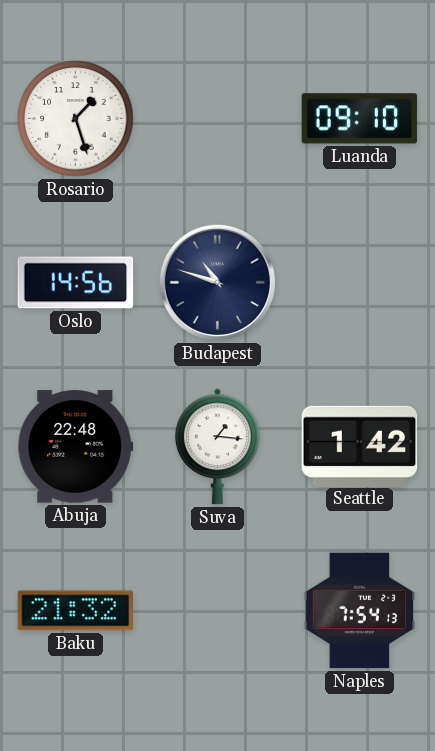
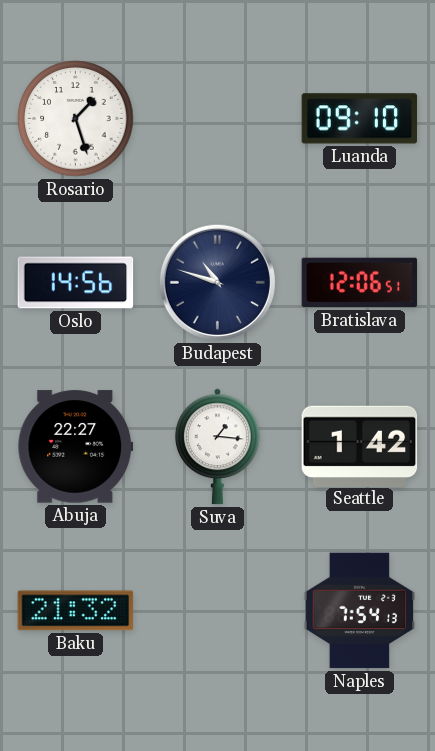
Bratislava: none -> 12:06
Abuja: 22:48 -> 22:27
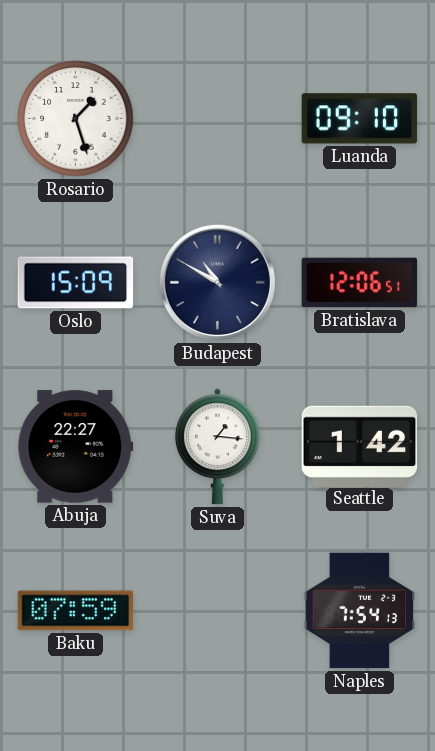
Oslo: 14:56 -> 15:09
Budapest: 10:48 -> 10:50
Baku: 21:32 -> 07:59
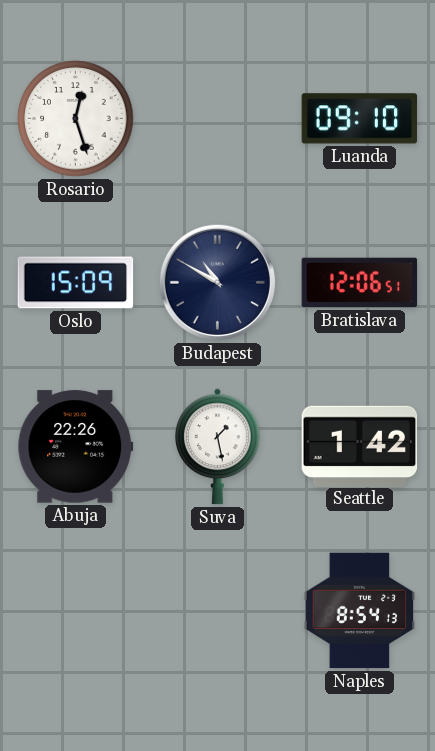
Rosario: 1:27 -> 12:27
Abuja: 22:27 -> 22:26
Suva: 1:16 -> 1:28
Baku: 07:59 -> none
Naples: 7:54 -> 8:54
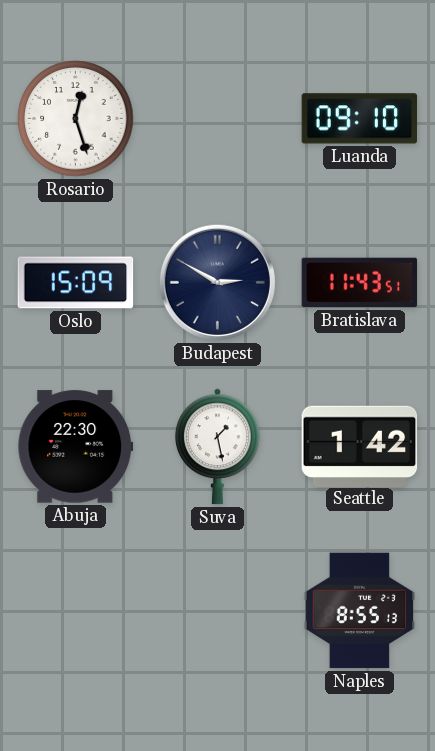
Budapest: 10:50 -> 2:50
Bratislava: 12:06 -> 11:43
Abuja: 22:26 -> 22:30
Naples: 8:54 -> 8:55
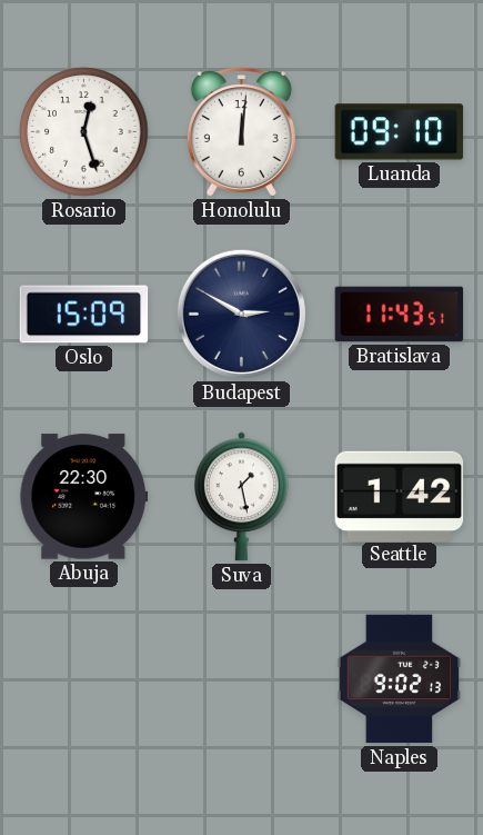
Honolulu: none -> 12:01
Naples: 8:55 -> 9:02
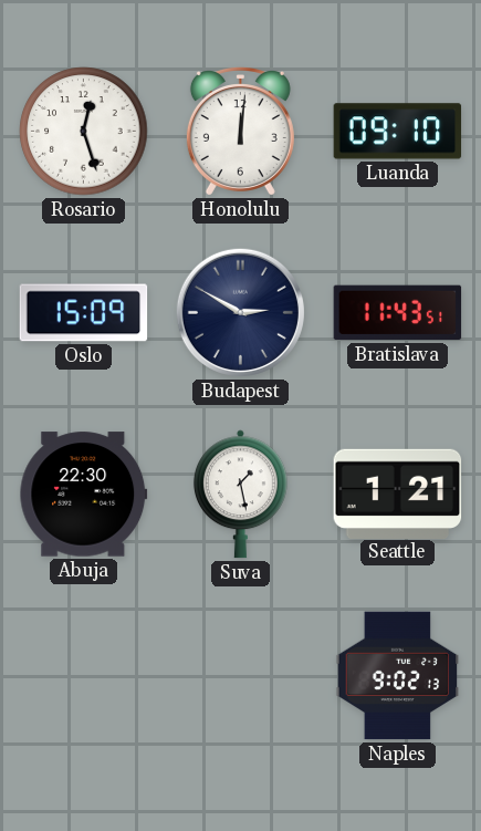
Seattle: 1:42 -> 1:21
